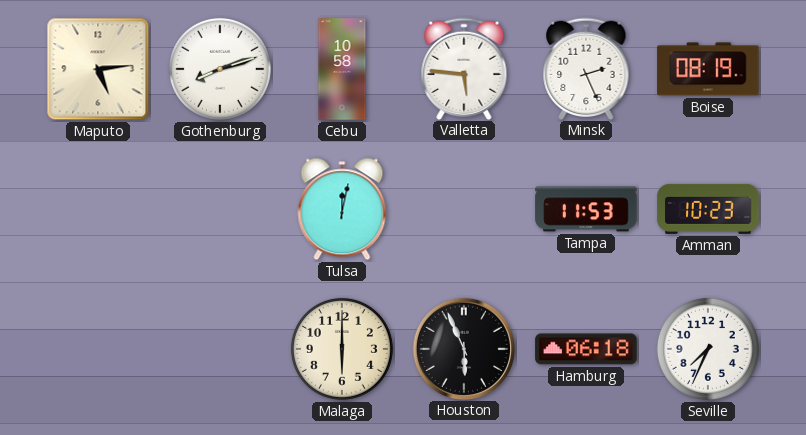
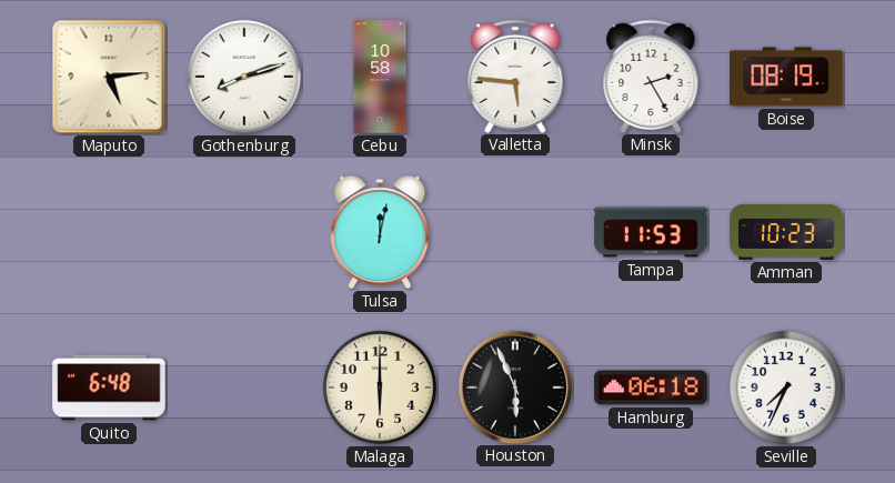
Minsk: 2:26 -> 2:25
Quito: none -> 6:48
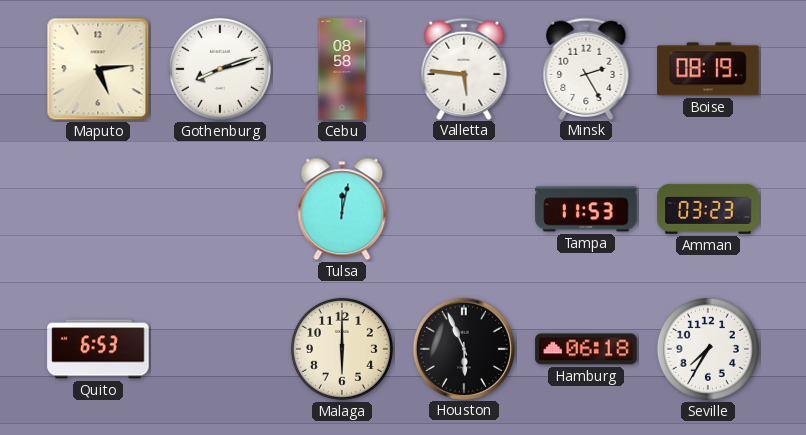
Cebu: 10:58 -> 08:58
Amman: 10:23 -> 03:23
Quito: 6:48 -> 6:53
Seville: 7:34 -> 7:35
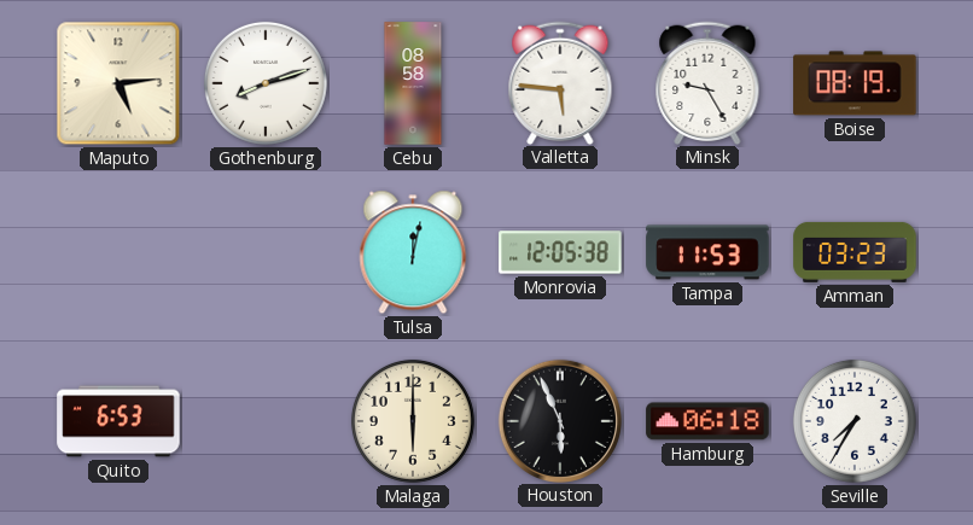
Minsk: 2:25 -> 9:25
Monrovia: none -> 12:05
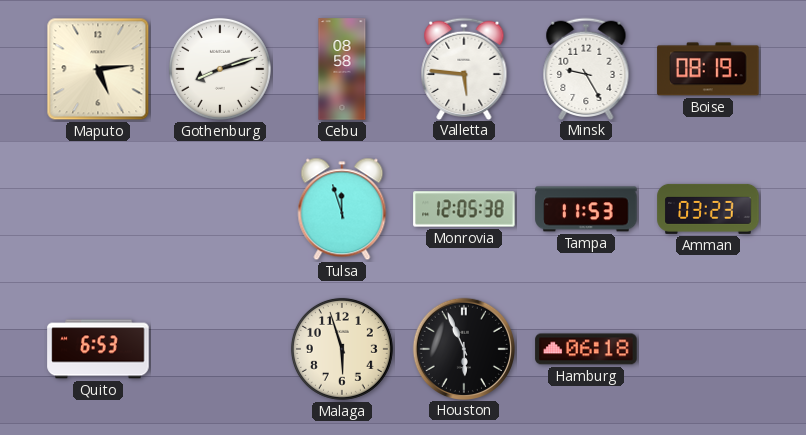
Tulsa: 12:02 -> 11:57
Malaga: 6:00 -> 5:57
Seville: 7:35 -> none
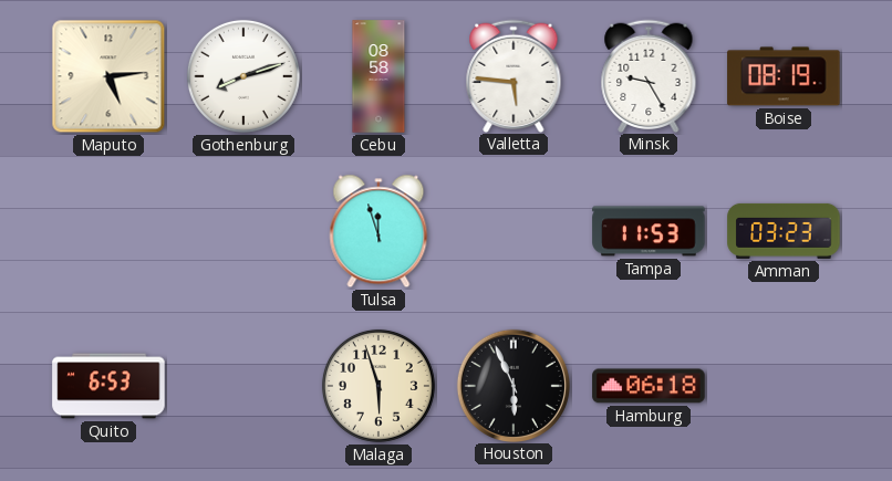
Monrovia: 12:05 -> none
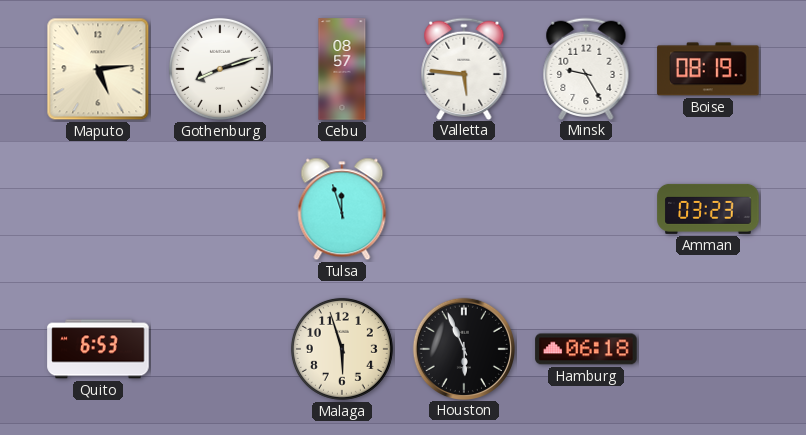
Cebu: 08:58 -> 08:57
Tampa: 11:53 -> none
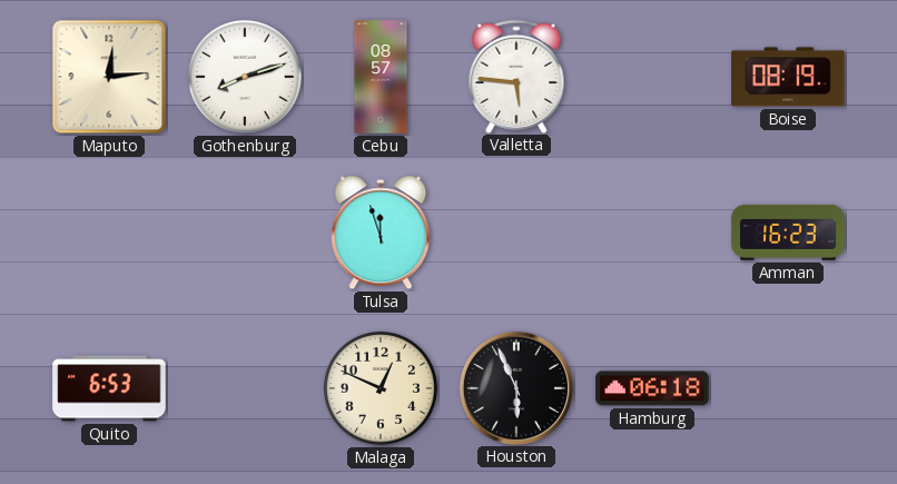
Maputo: 5:14 -> 12:14
Minsk: 9:25 -> none
Amman: 03:23 -> 16:23
Malaga: 5:57 -> 12:49
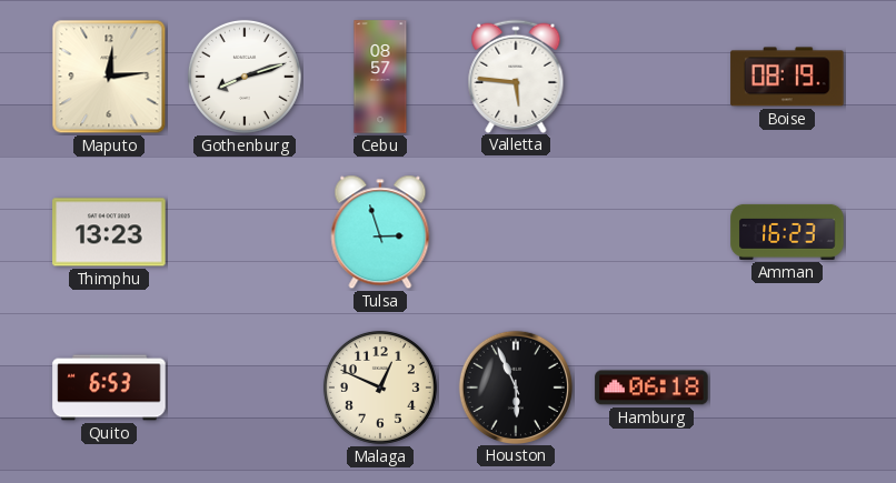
Thimphu: none -> 13:23
Tulsa: 11:57 -> 2:57
